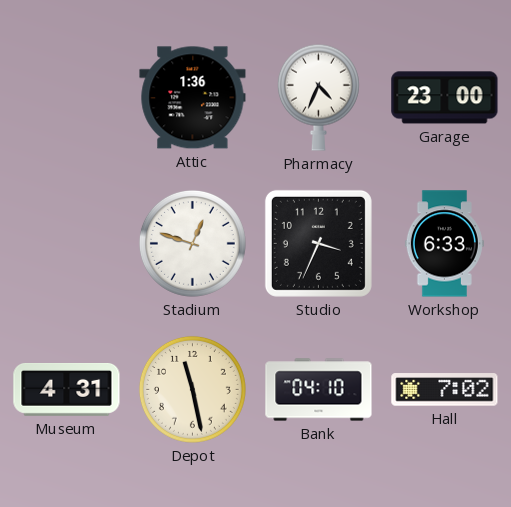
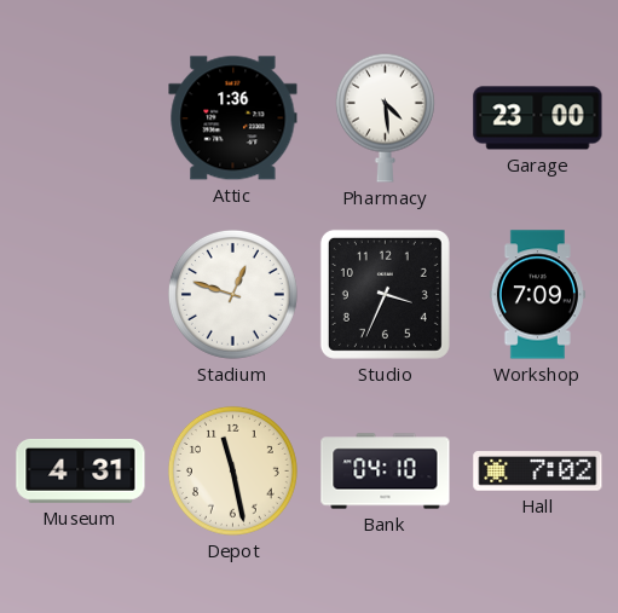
Pharmacy: 4:34 -> 4:29
Workshop: 6:33 -> 7:09
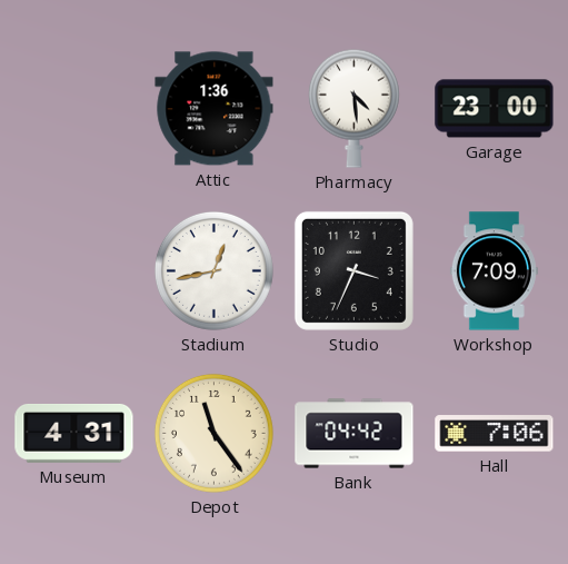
Stadium: 12:48 -> 12:43
Depot: 11:28 -> 11:24
Bank: 04:10 -> 04:42
Hall: 7:02 -> 7:06
